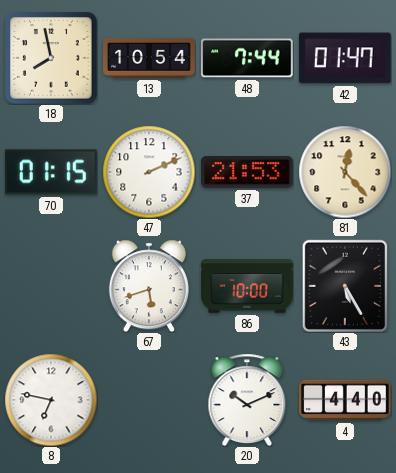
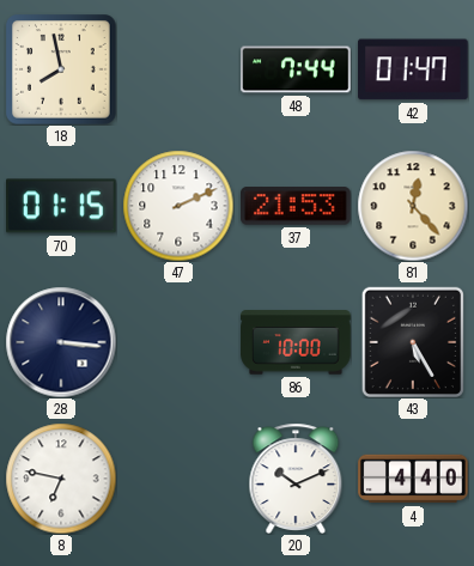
13: 10:54 -> none
28: none -> 3:16
67: 5:42 -> none
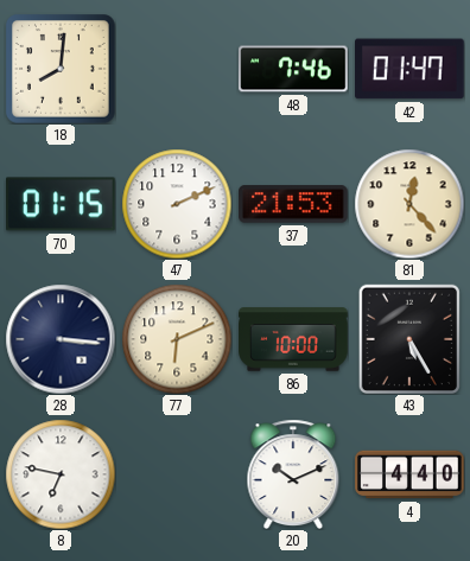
18: 7:58 -> 8:01
48: 7:44 -> 7:46
77: none -> 6:11
